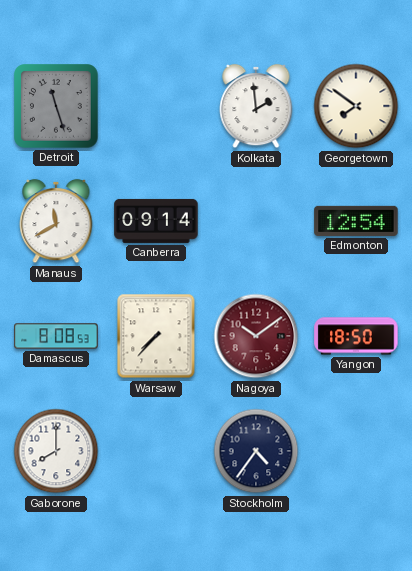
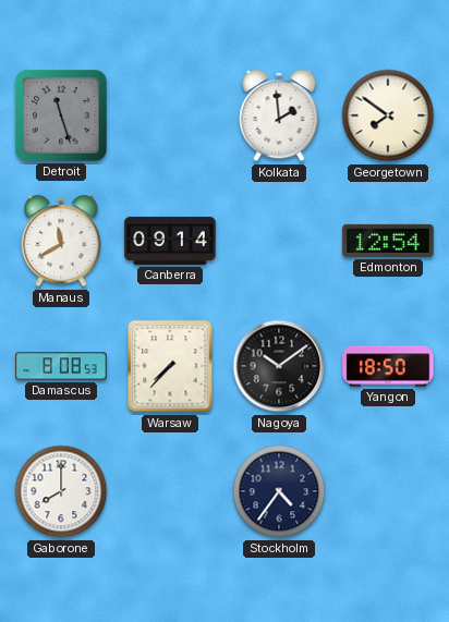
Nagoya dial: burgundy -> black
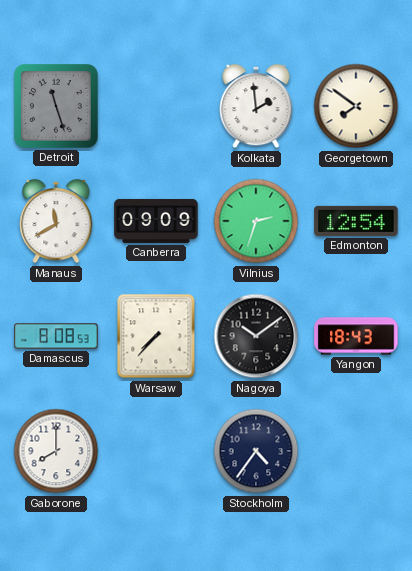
Canberra: 09:14 -> 09:09
Vilnius: none -> 2:33
Yangon: 18:50 -> 18:43
